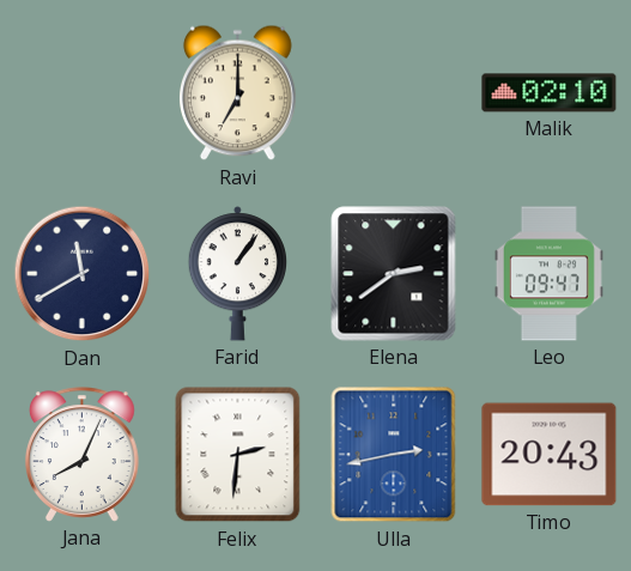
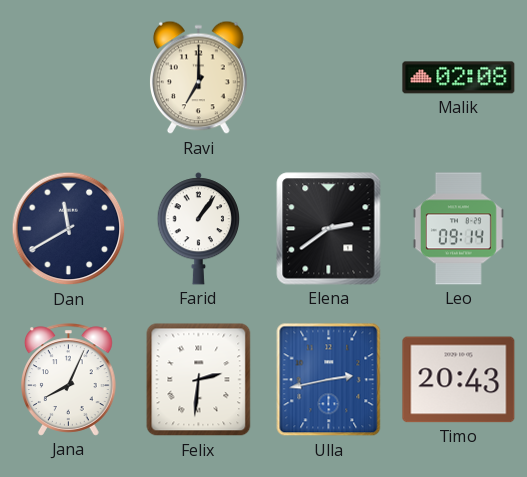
Malik: 02:10 -> 02:08
Leo: 09:47 -> 09:14
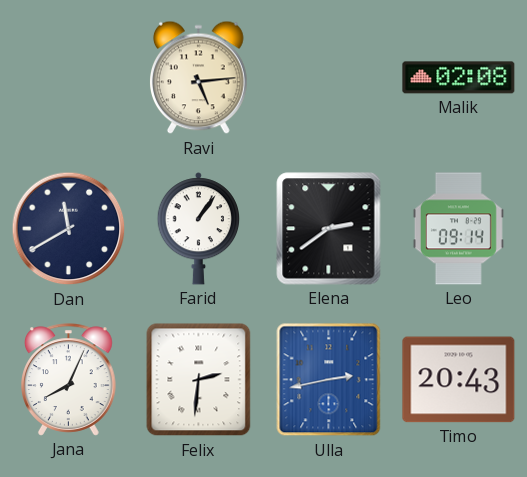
Ravi: 7:00 -> 5:14
